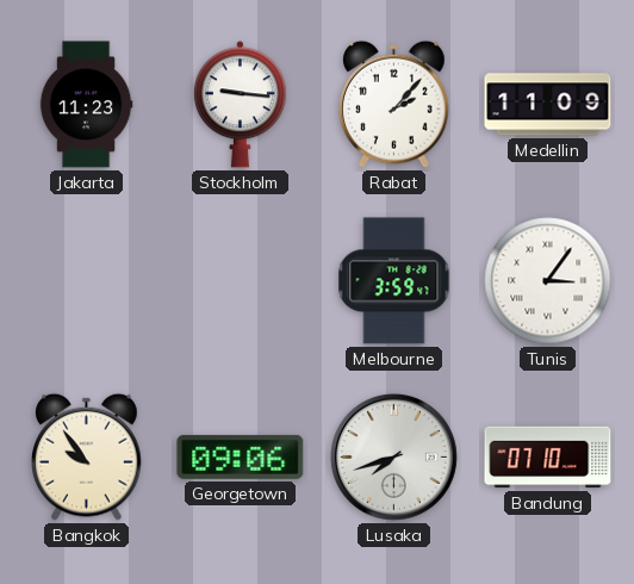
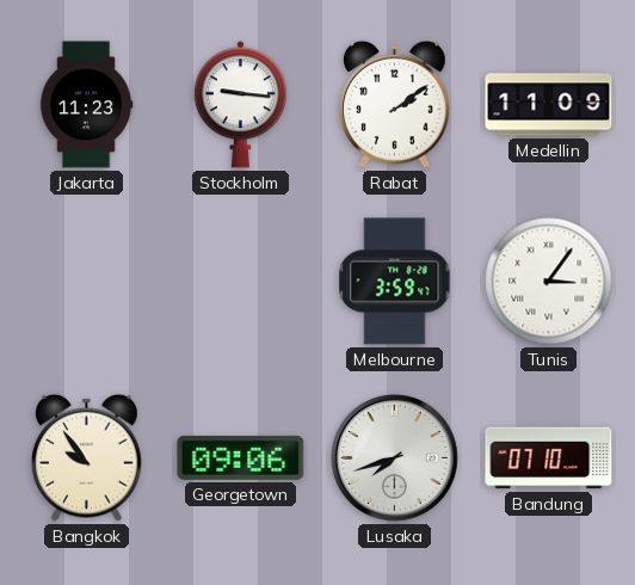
Rabat: 2:07 -> 2:09
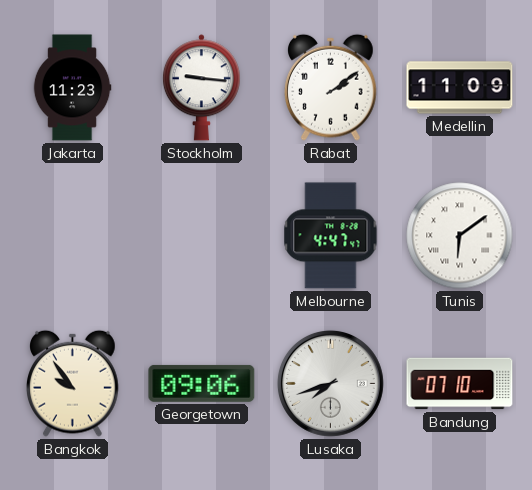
Melbourne: 3:59 -> 4:47
Tunis: 3:06 -> 6:09
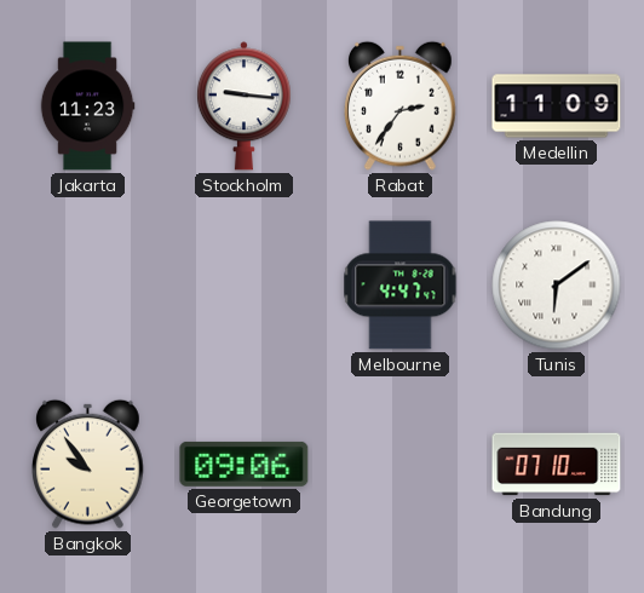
Rabat: 2:09 -> 2:36
Lusaka: 7:42 -> none
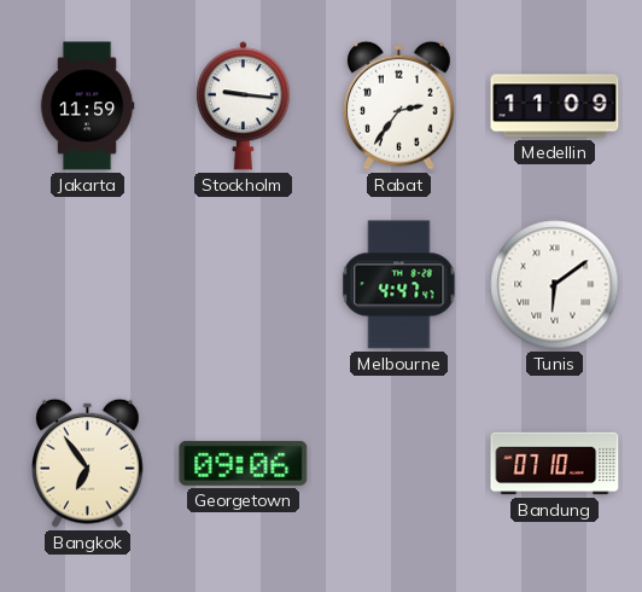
Jakarta: 11:23 -> 11:59
Bangkok: 9:54 -> 6:54
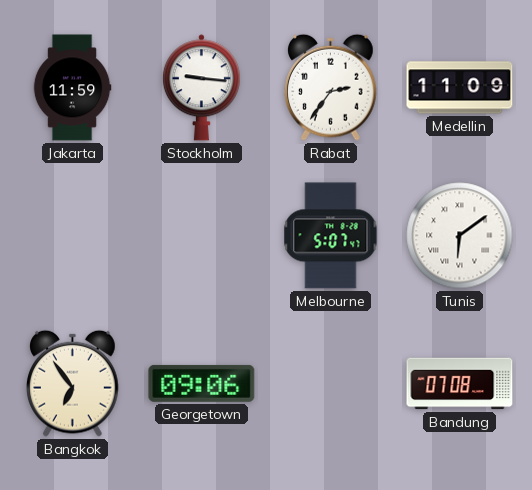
Melbourne: 4:47 -> 5:07
Bandung: 07:10 -> 07:08
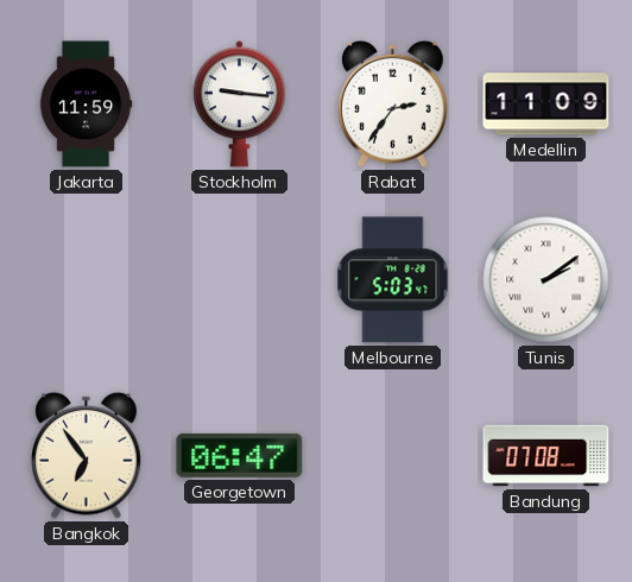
Melbourne: 5:07 -> 5:03
Tunis: 6:09 -> 2:09
Georgetown: 09:06 -> 06:47
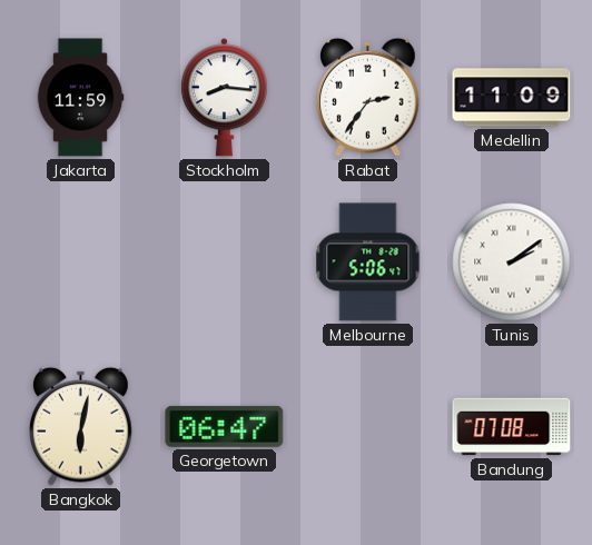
Stockholm: 9:16 -> 8:16
Melbourne: 5:03 -> 5:06
Bangkok: 6:54 -> 6:02
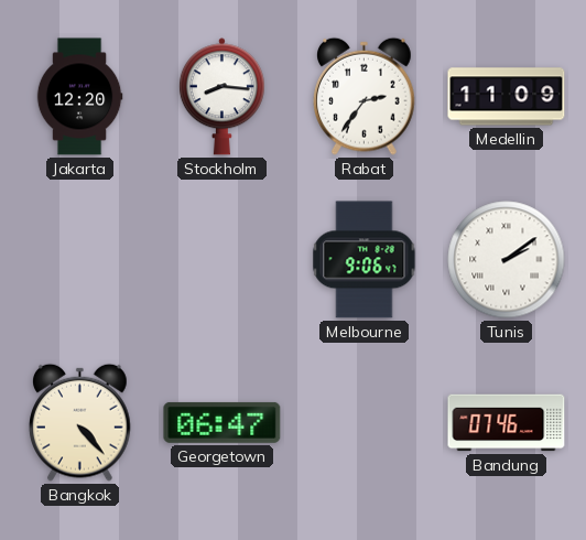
Jakarta: 11:59 -> 12:20
Melbourne: 5:06 -> 9:06
Bangkok: 6:02 -> 4:23
Bandung: 07:08 -> 07:46
